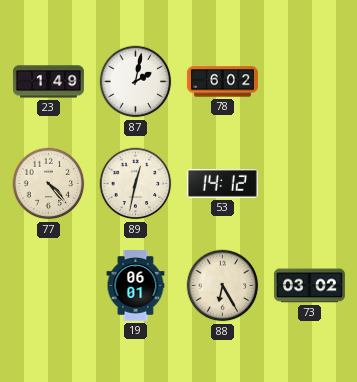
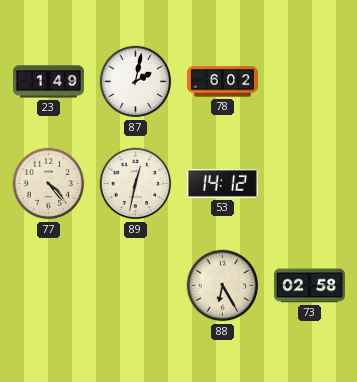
19: 06:01 -> none
73: 03:02 -> 02:58
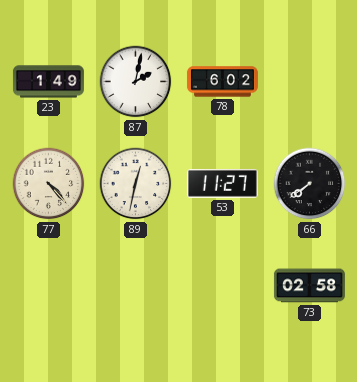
53: 14:12 -> 11:27
66: none -> 7:39
88: 6:25 -> none
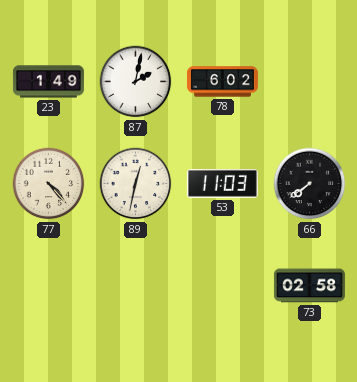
53: 11:27 -> 11:03
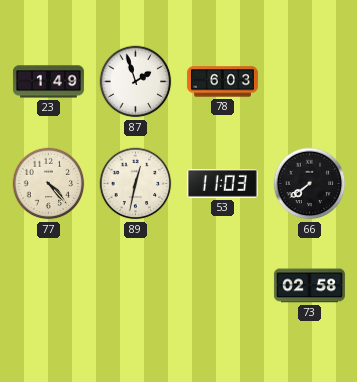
87: 2:02 -> 1:57
78: 6:02 -> 6:03
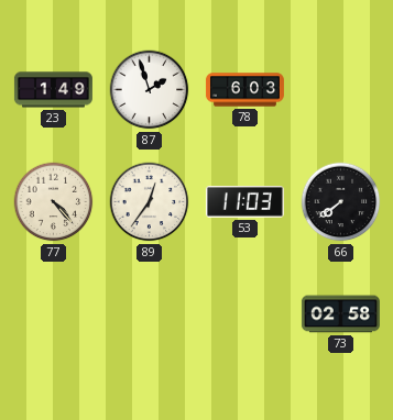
89: 12:32 -> 12:36
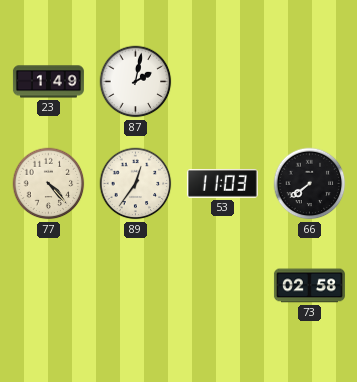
87: 1:57 -> 2:02
78: 6:03 -> none
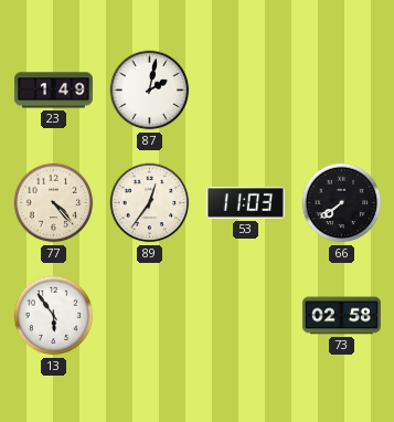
13: none -> 5:54
